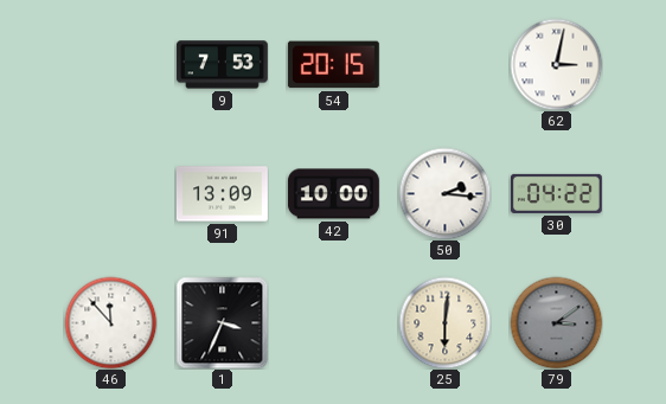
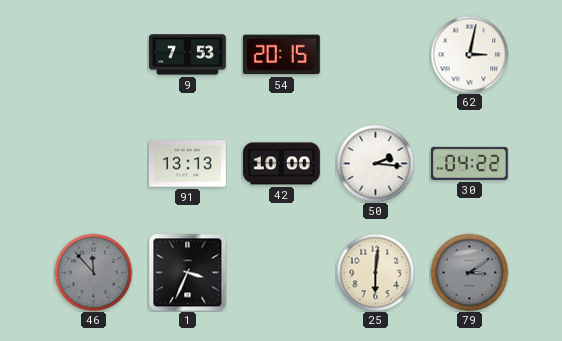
91: 13:09 -> 13:13
46 dial: white -> grey
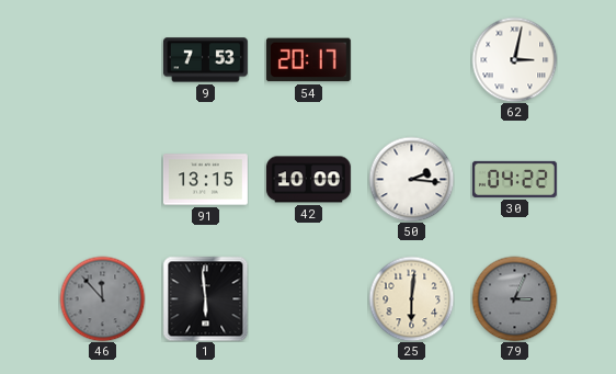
54: 20:15 -> 20:17
91: 13:13 -> 13:15
1: 3:34 -> 5:59
79: 3:09 -> 3:04
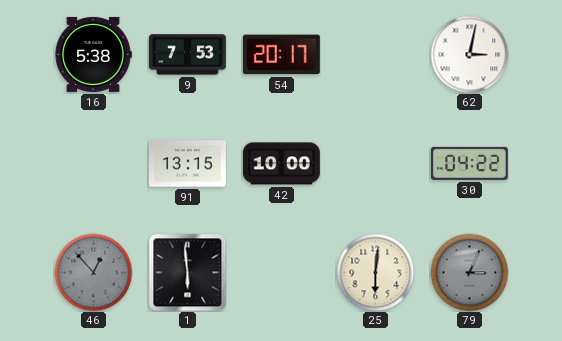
16: none -> 5:38
50: 2:16 -> none
46: 11:53 -> 12:53
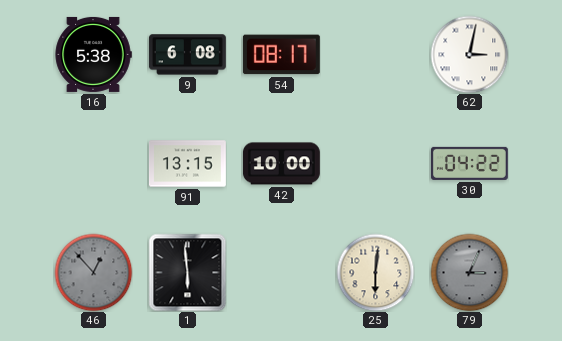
9: 7:53 -> 6:08
54: 20:17 -> 08:17
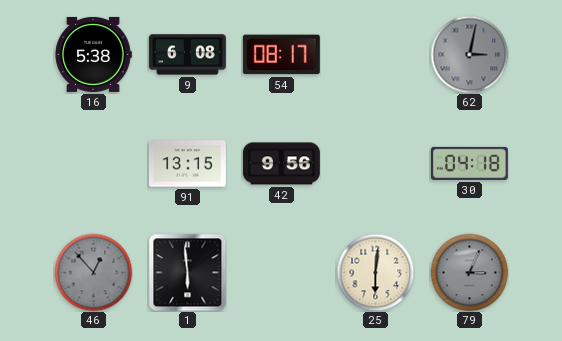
62 dial: white -> grey
42: 10:00 -> 9:56
30: 04:22 -> 04:18
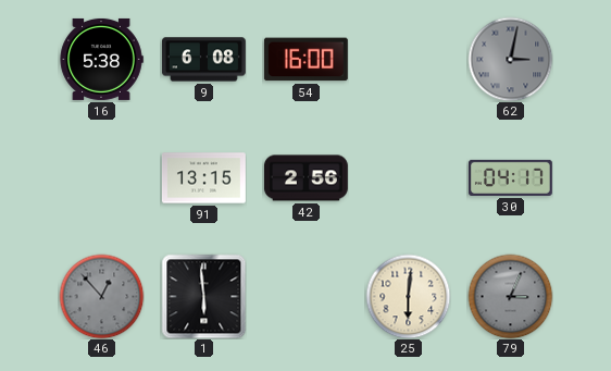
54: 08:17 -> 16:00
42: 9:56 -> 2:56
30: 04:18 -> 04:17
